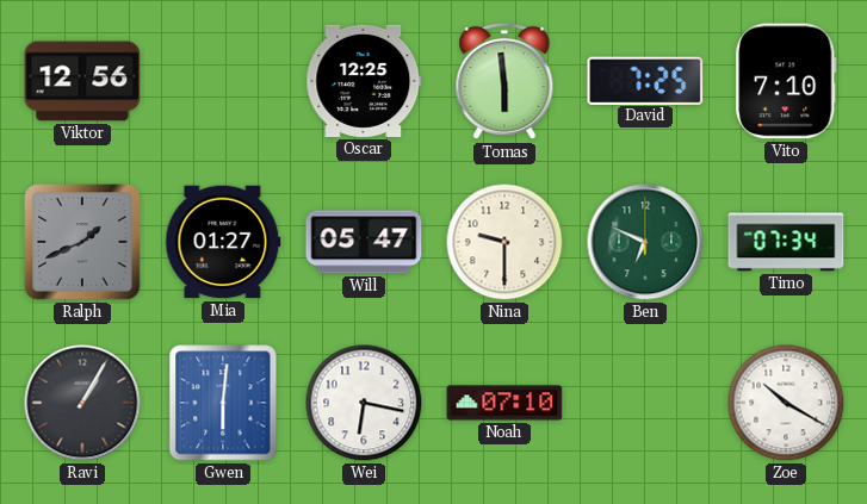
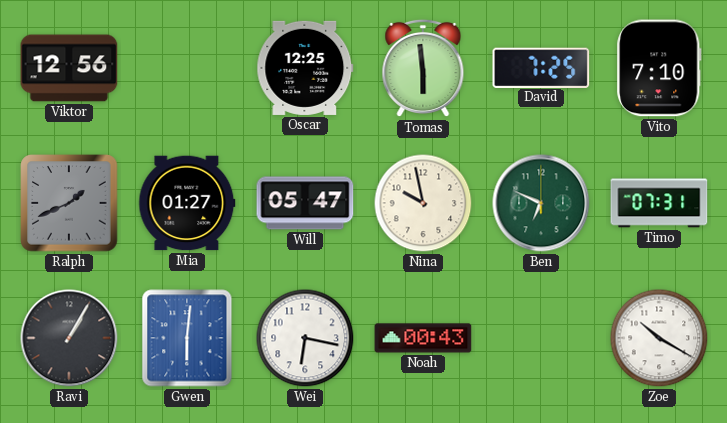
Nina: 9:30 -> 9:58
Timo: 07:34 -> 07:31
Noah: 07:10 -> 00:43
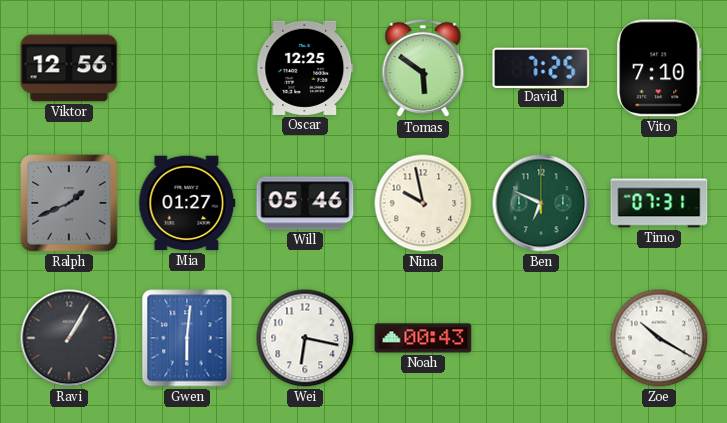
Tomas: 5:59 -> 5:51
Will: 05:47 -> 05:46
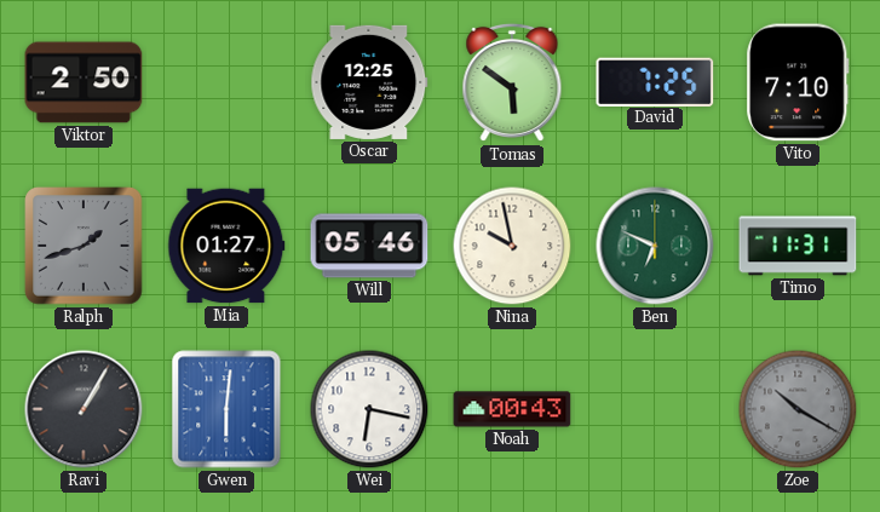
Viktor: 12:56 -> 2:50
Ralph: 1:41 -> 1:42
Timo: 07:31 -> 11:31
Zoe dial: white -> grey
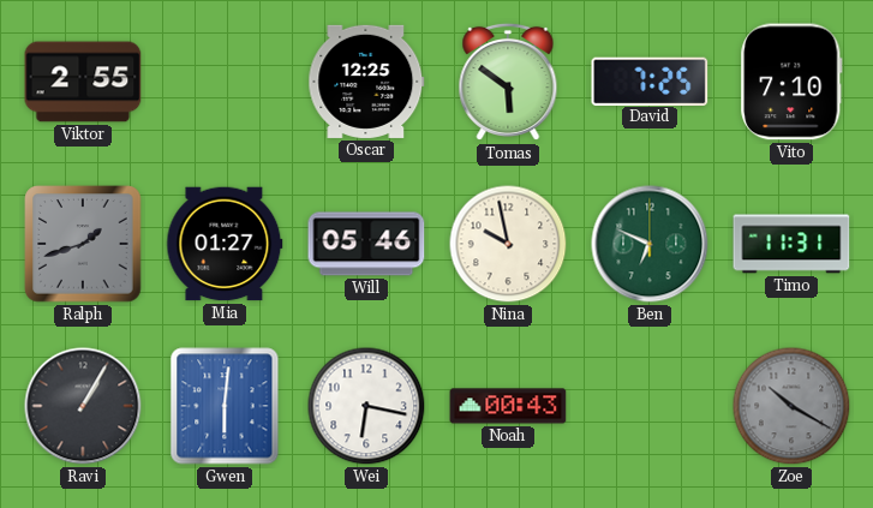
Viktor: 2:50 -> 2:55
